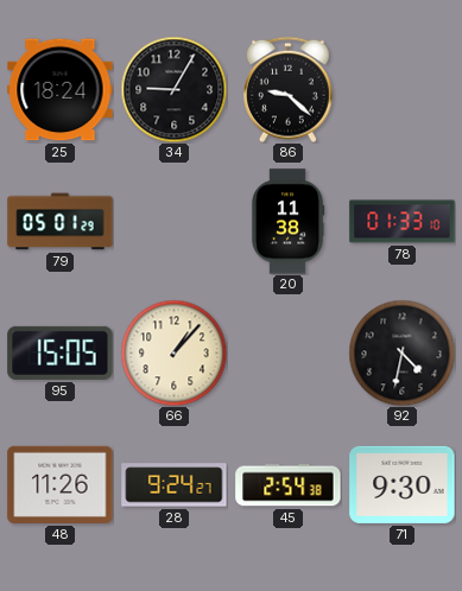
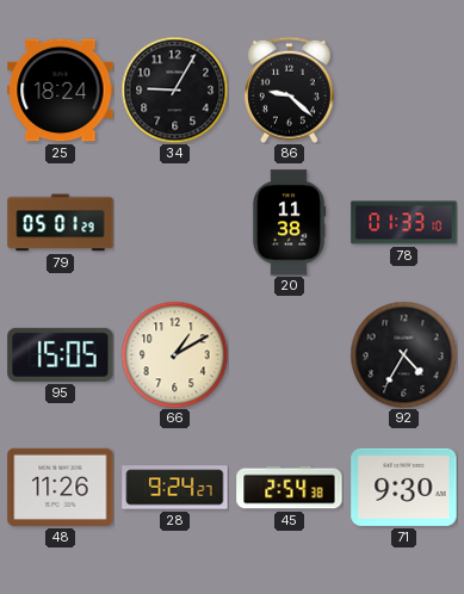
66: 1:07 -> 1:10
92: 4:32 -> 4:35
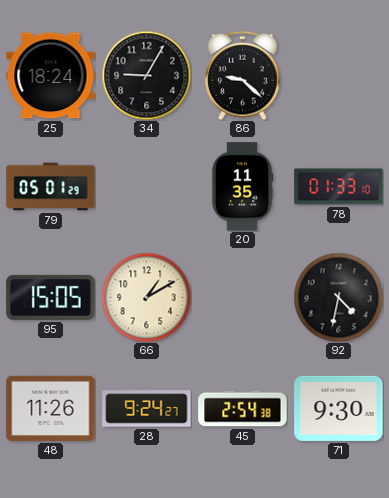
20: 11:38 -> 11:35
92: 4:35 -> 4:32
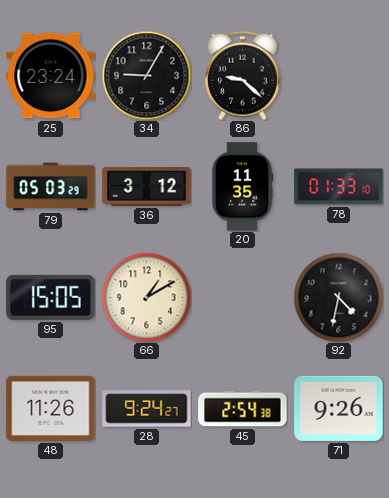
25: 18:24 -> 23:24
79: 05:01 -> 05:03
36: none -> 3:12
71: 9:30 -> 9:26
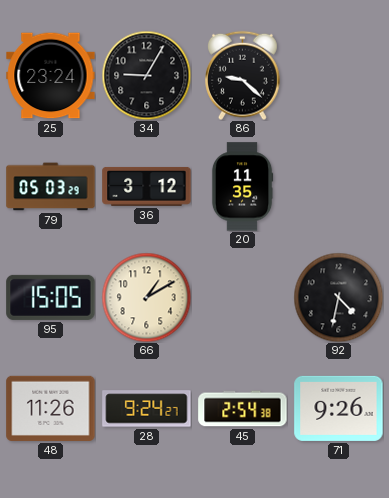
78: 01:33 -> none
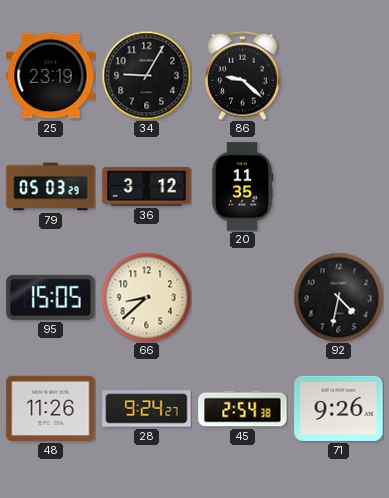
25: 23:24 -> 23:19
66: 1:10 -> 8:38
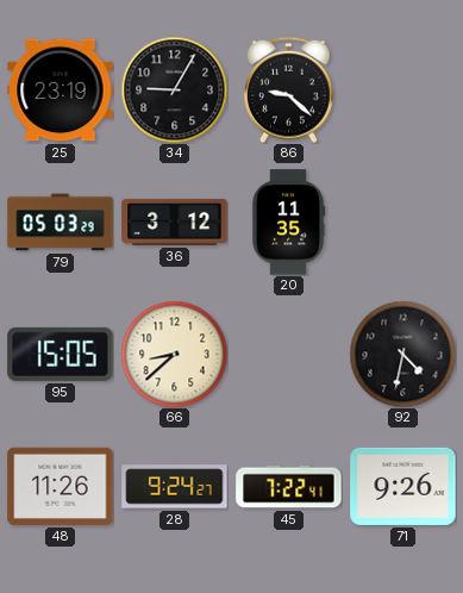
45: 2:54 -> 7:22
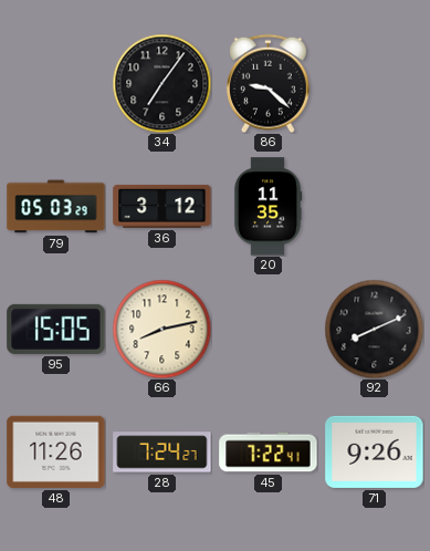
25: 23:19 -> none
34: 9:05 -> 7:06
66: 8:38 -> 8:13
92: 4:32 -> 8:11
28: 9:24 -> 7:24
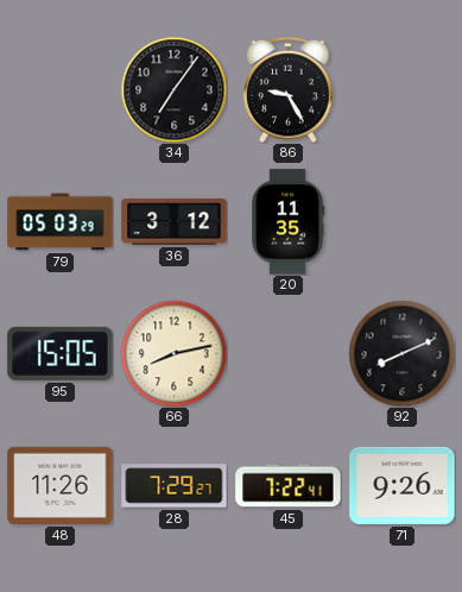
86: 9:22 -> 9:25
28: 7:24 -> 7:29
